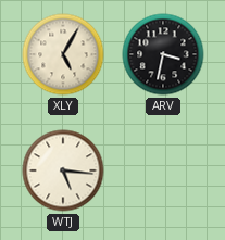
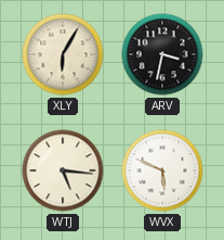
XLY: 5:05 -> 6:05
WVX: none -> 5:49
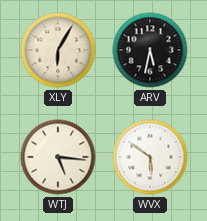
ARV: 3:32 -> 5:32
WVX: 5:49 -> 5:51
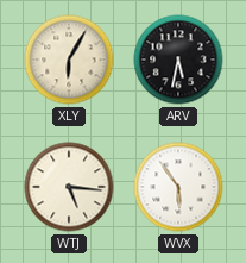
WVX: 5:51 -> 5:54
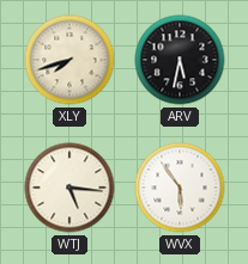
XLY: 6:05 -> 7:42
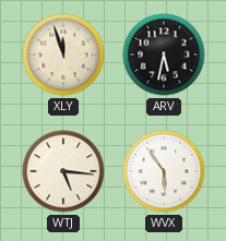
XLY: 7:42 -> 11:57
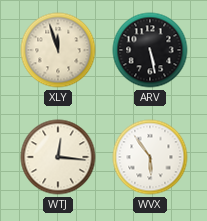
ARV: 5:32 -> 5:28
WTJ: 5:16 -> 12:16
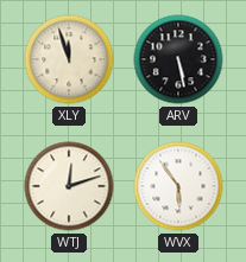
WTJ: 12:16 -> 12:12
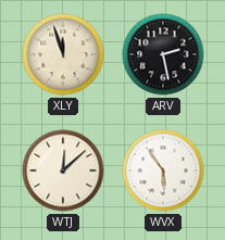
ARV: 5:28 -> 2:28
WTJ: 12:12 -> 12:08
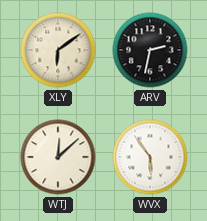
XLY: 11:57 -> 6:09
ARV: 2:28 -> 2:32
